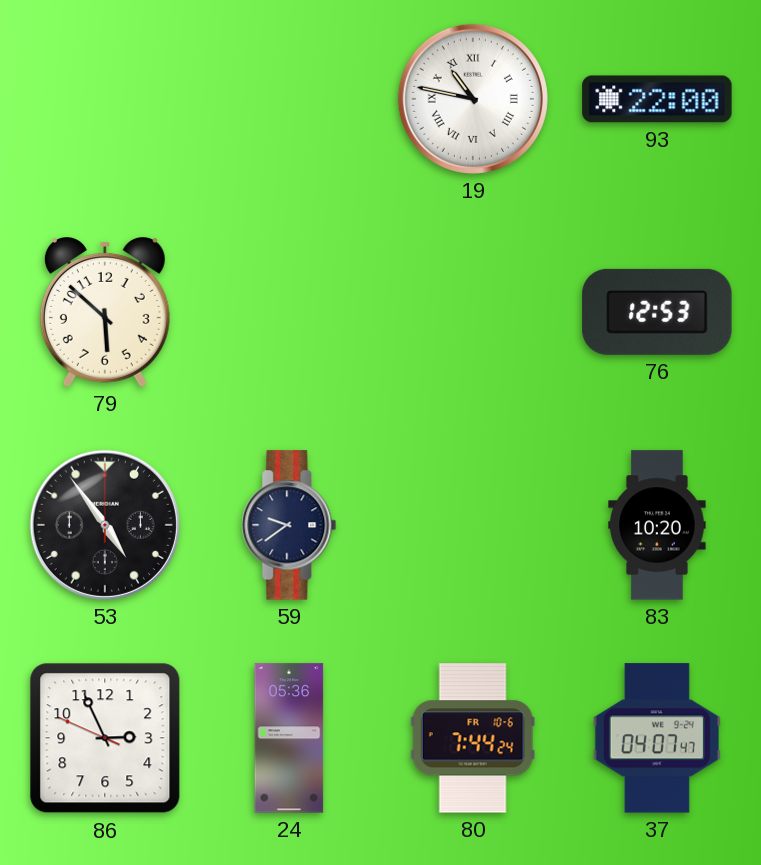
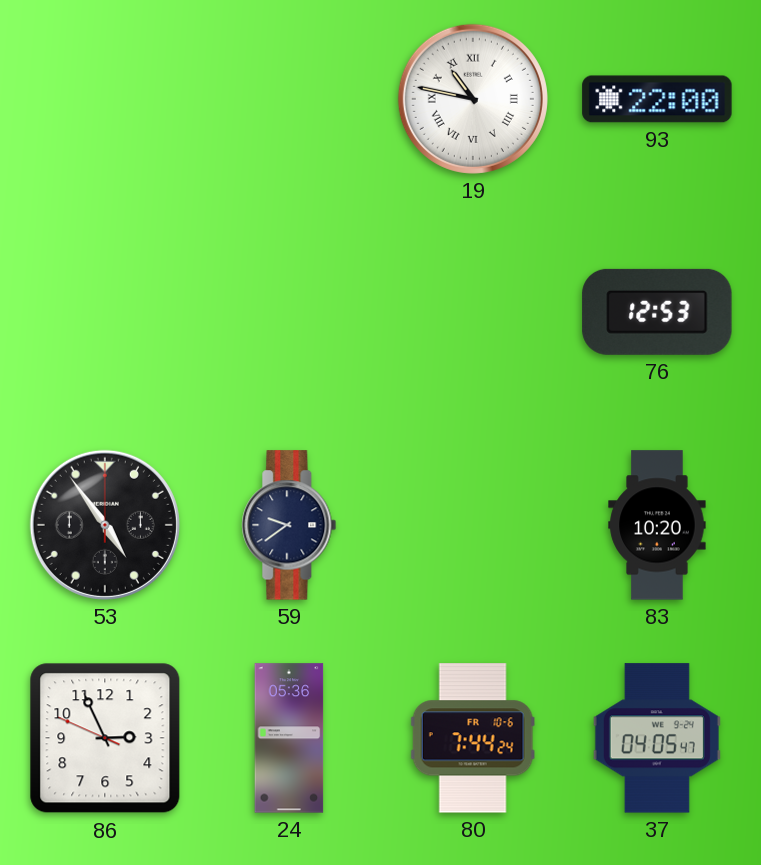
79: 5:52 -> none
37: 04:07 -> 04:05
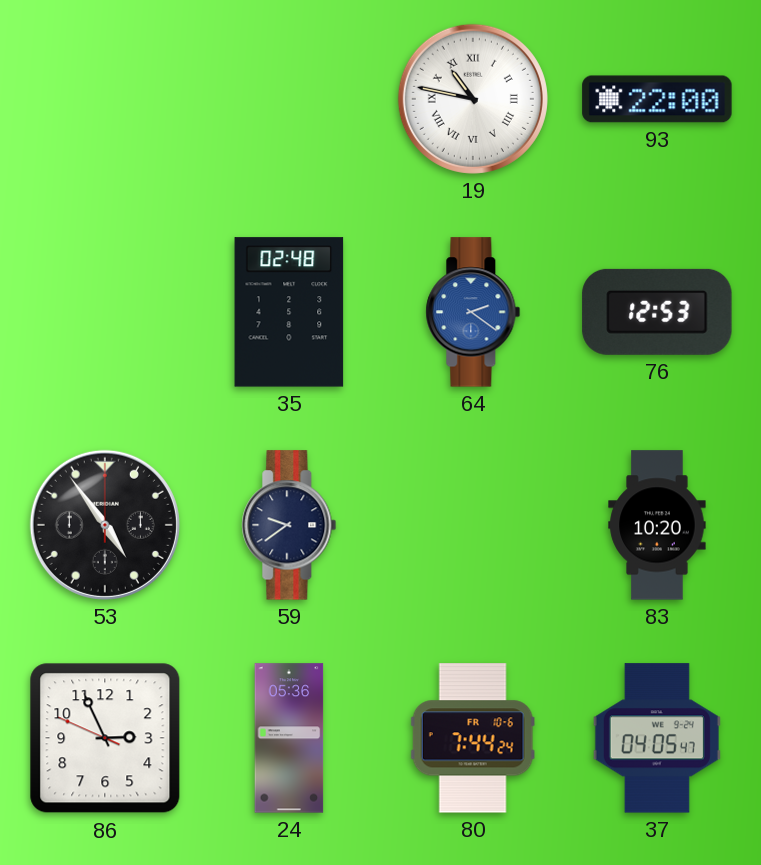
35: none -> 02:48
64: none -> 2:21
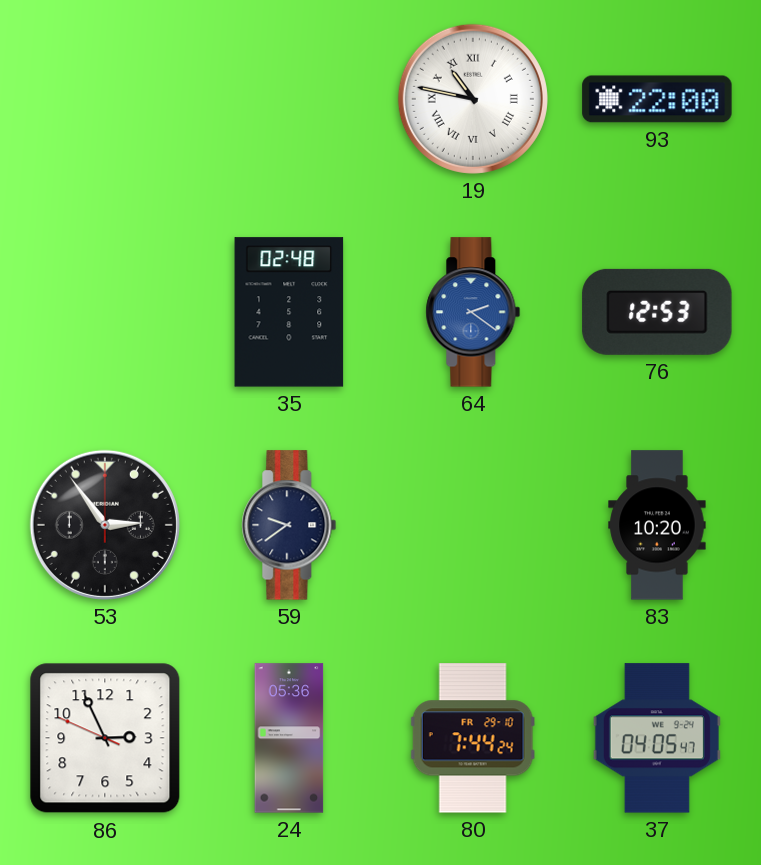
53: 4:54 -> 2:54
80 date: FR 10-6 -> FR 29-10
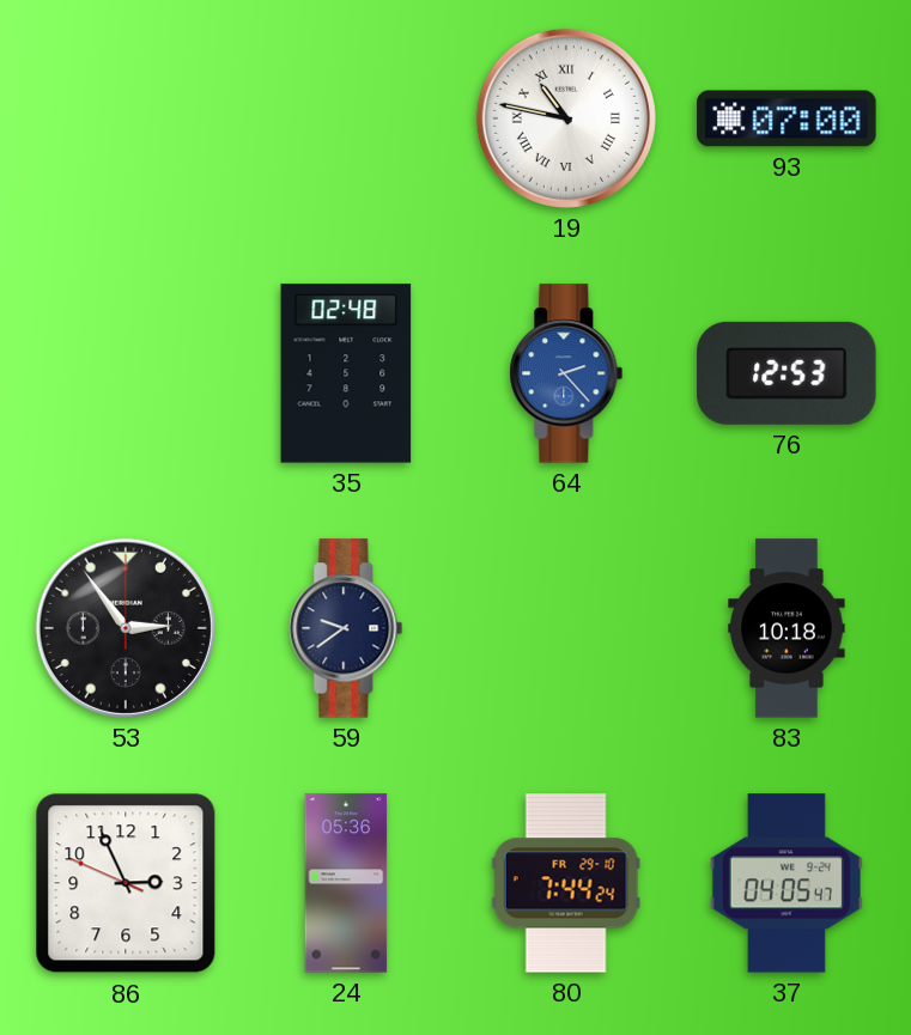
93: 22:00 -> 07:00
64: 2:21 -> 2:23
83: 10:20 -> 10:18
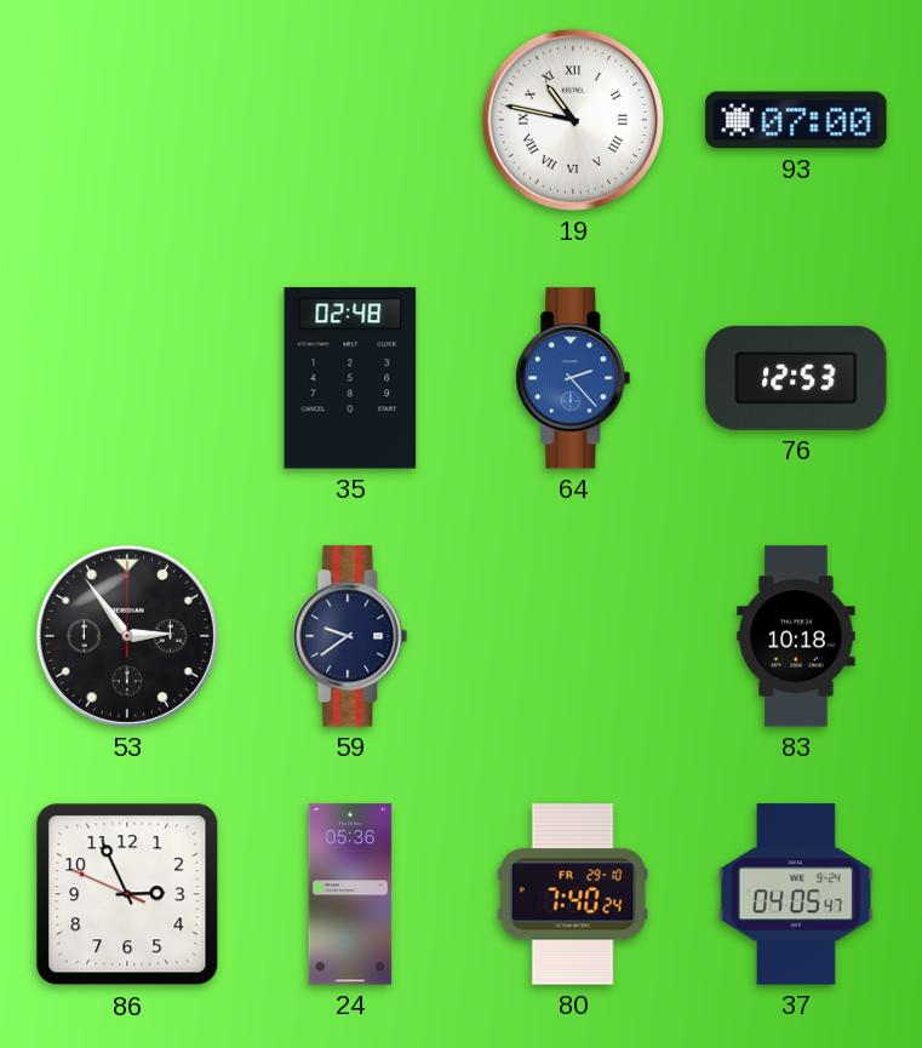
80: 7:44 -> 7:40
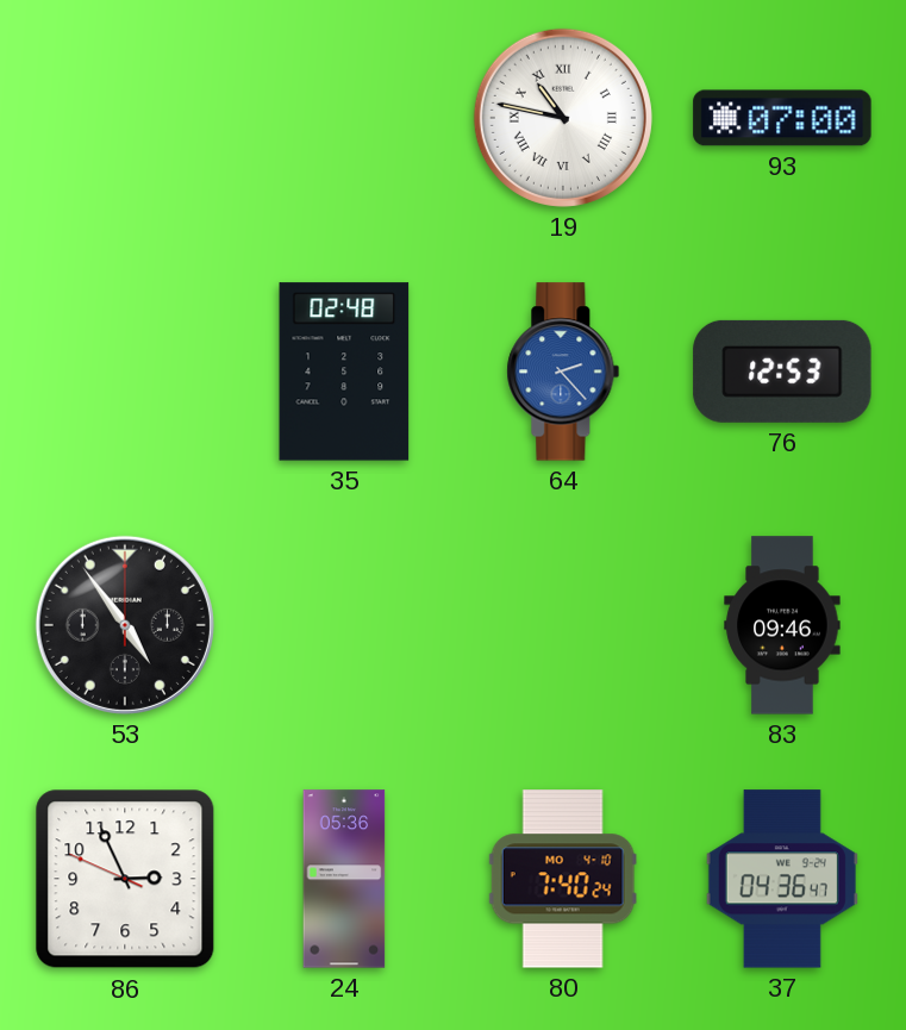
53: 2:54 -> 4:54
59: 9:39 -> none
83: 10:18 -> 09:46
80 date: FR 29-10 -> MO 4-10
37: 04:05 -> 04:36
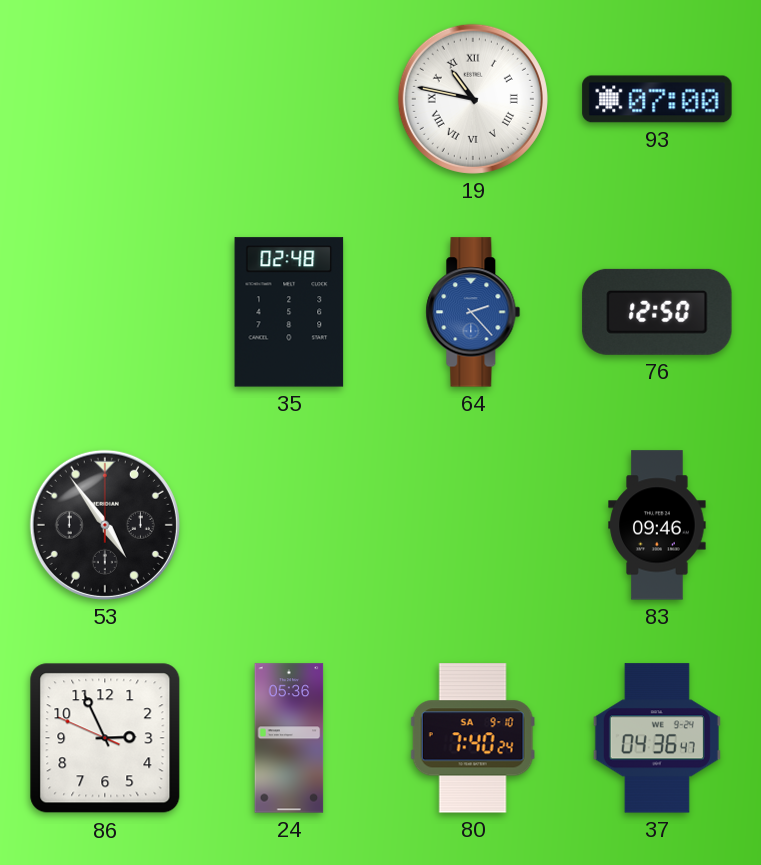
76: 12:53 -> 12:50
80 date: MO 4-10 -> SA 9-10
